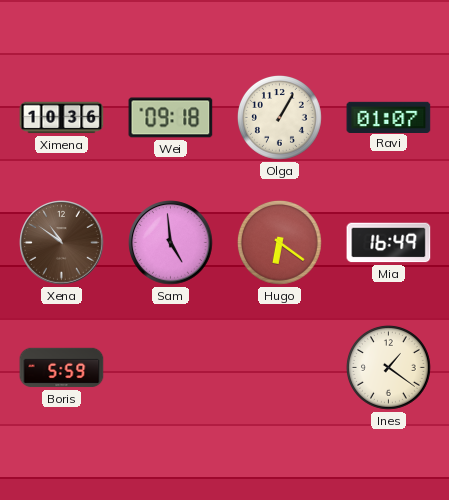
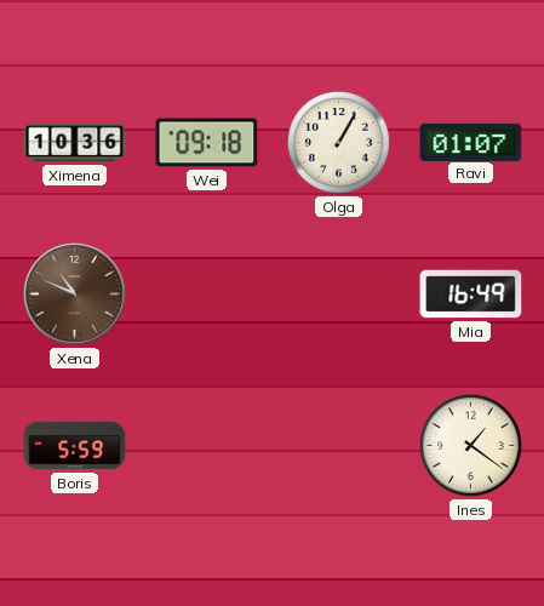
Xena: 10:51 -> 10:49
Sam: 4:59 -> none
Hugo: 6:21 -> none
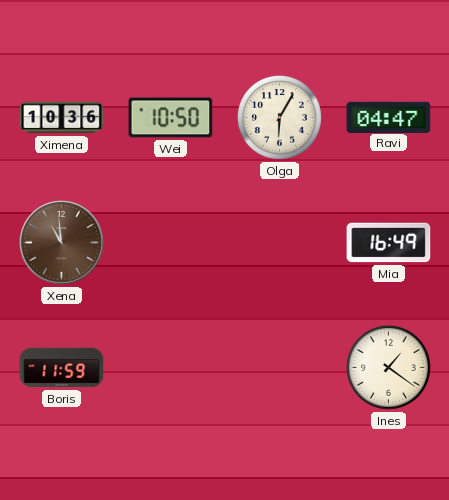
Wei: 09:18 -> 10:50
Olga: 1:05 -> 6:05
Ravi: 01:07 -> 04:47
Xena: 10:49 -> 10:59
Boris: 5:59 -> 11:59
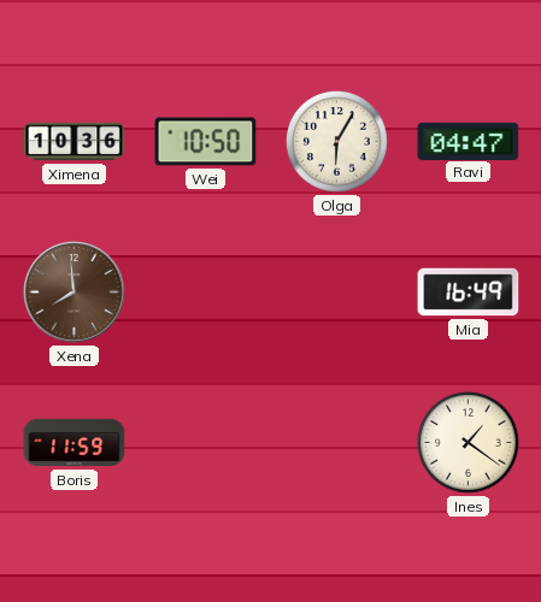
Xena: 10:59 -> 7:59
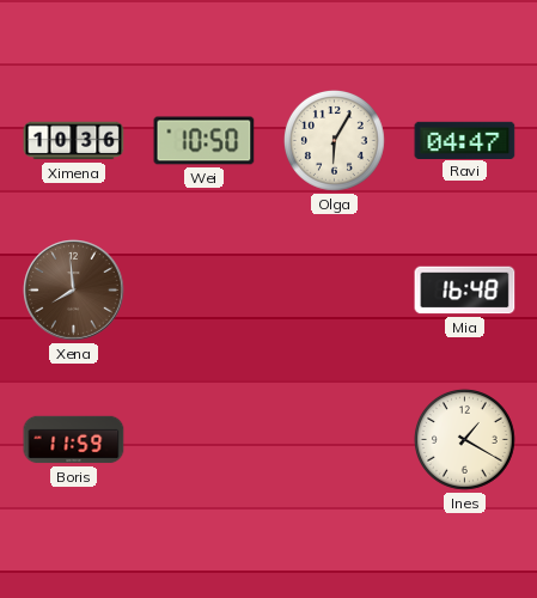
Mia: 16:49 -> 16:48
Ines: 1:21 -> 1:20
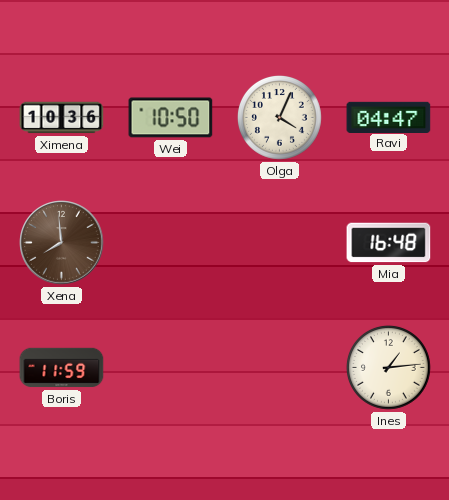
Olga: 6:05 -> 4:04
Ines: 1:20 -> 1:14
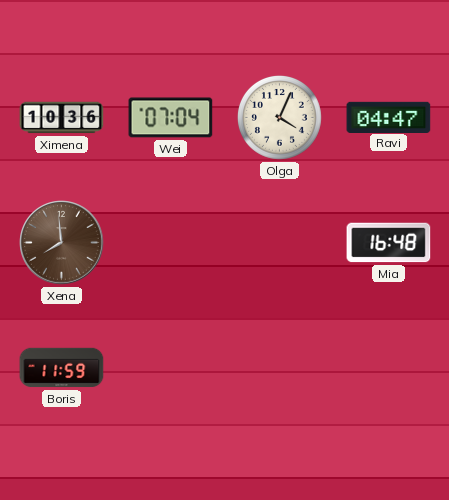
Wei: 10:50 -> 07:04
Ines: 1:14 -> none
